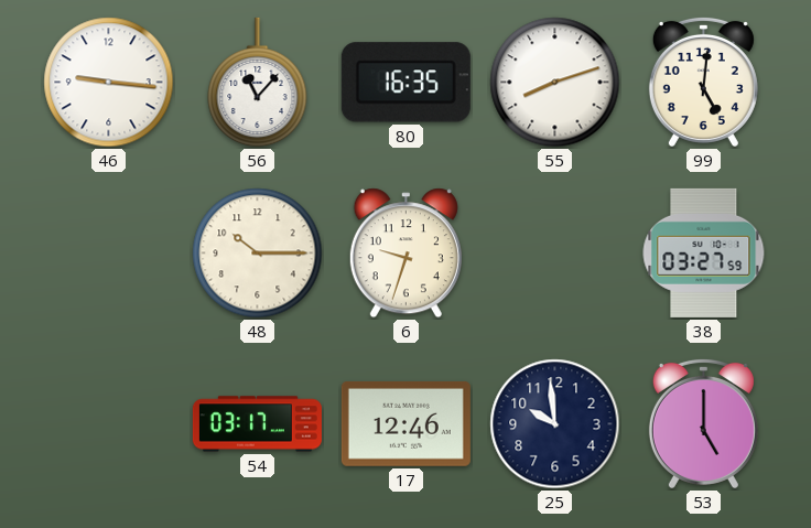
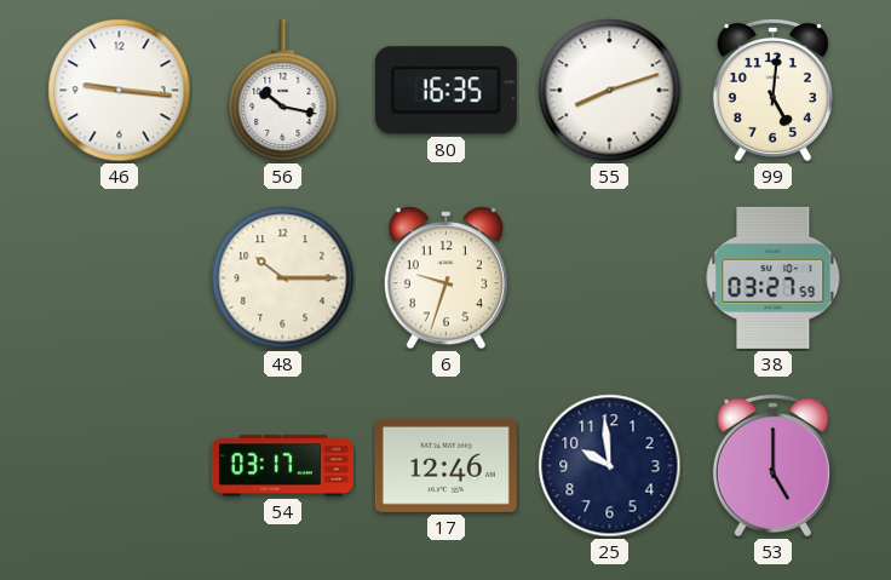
56: 11:07 -> 10:17
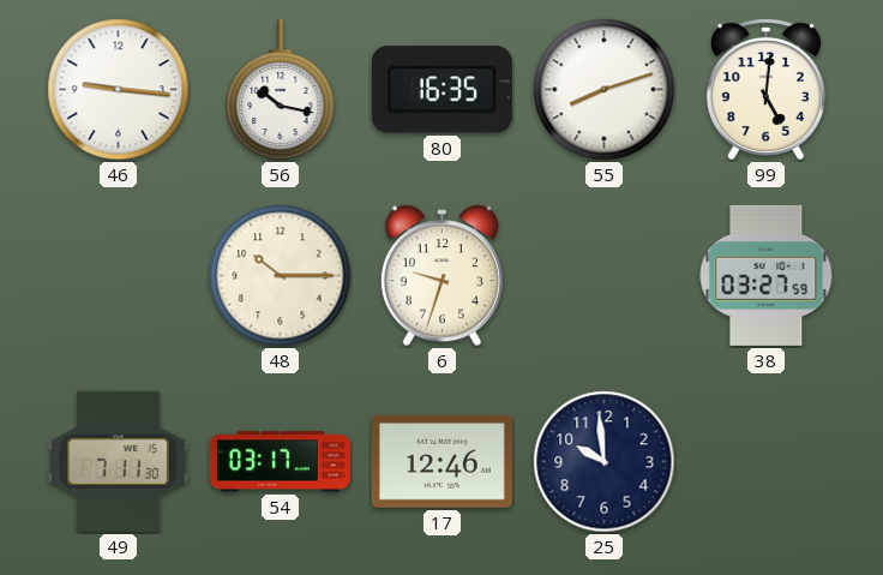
49: none -> 7:11
53: 5:00 -> none
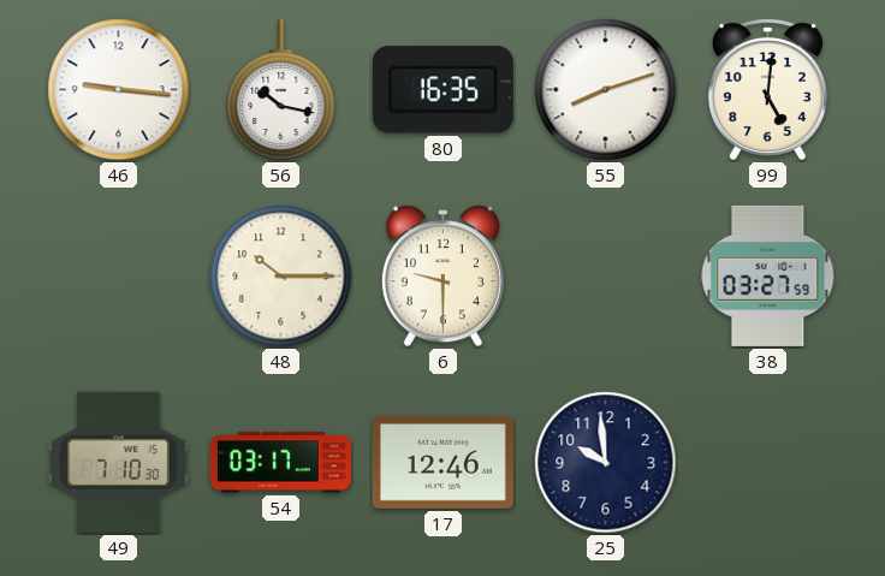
6: 9:33 -> 9:30
49: 7:11 -> 7:10
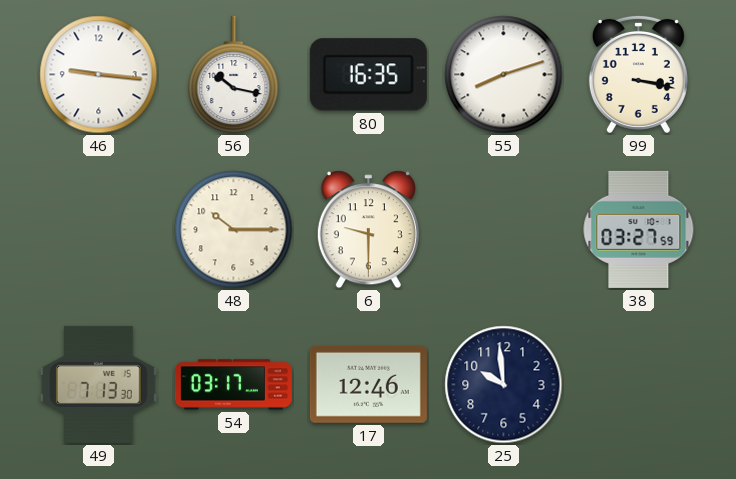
99: 5:01 -> 3:17
49: 7:10 -> 7:13
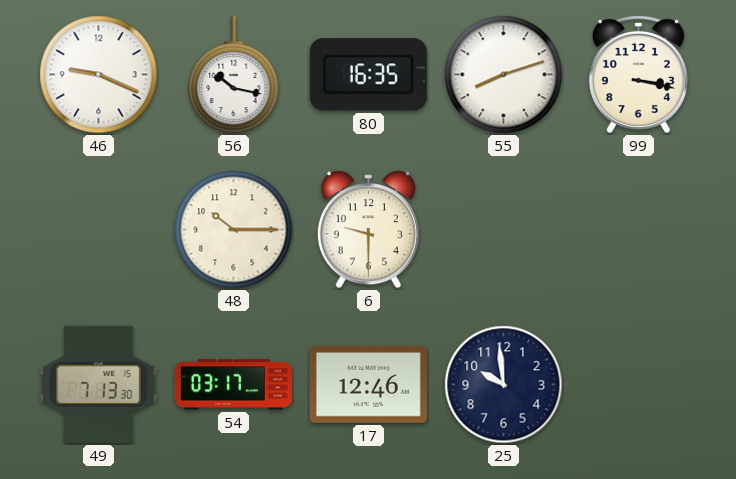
46: 9:16 -> 9:19
38: 03:27 -> none
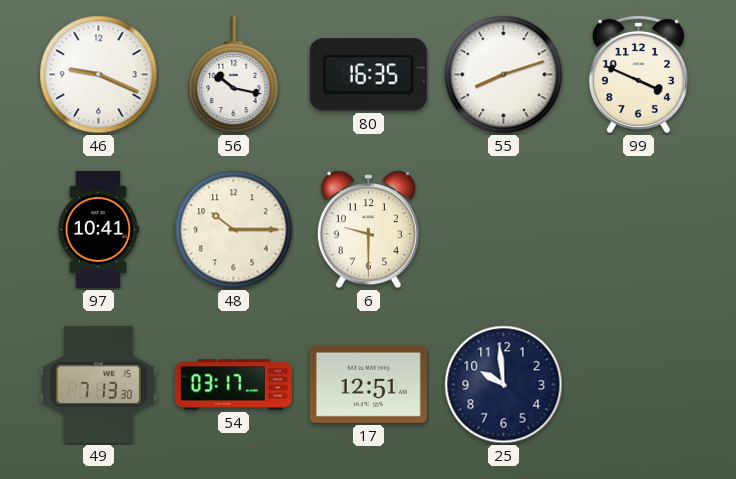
99: 3:17 -> 3:49
97: none -> 10:41
17: 12:46 -> 12:51
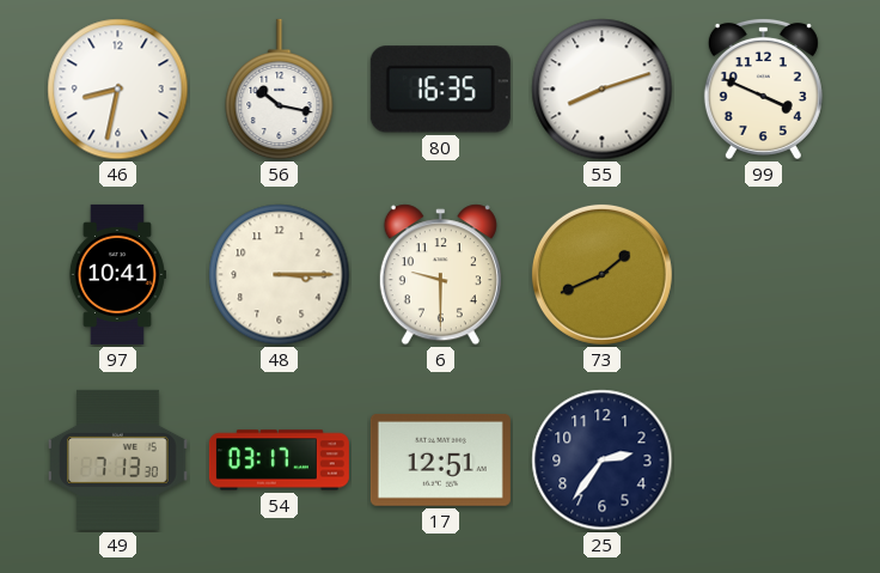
46: 9:19 -> 8:32
48: 10:15 -> 3:15
73: none -> 1:41
25: 9:59 -> 2:36
